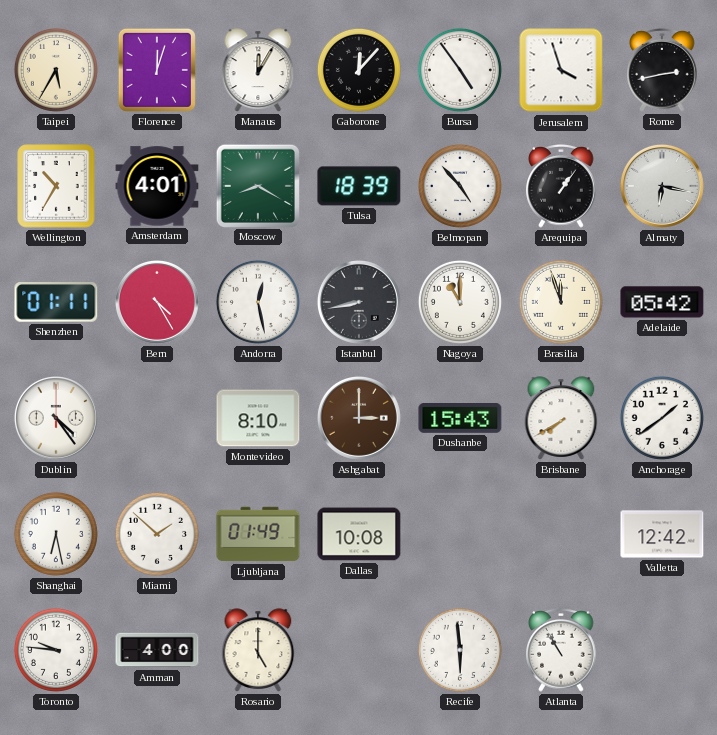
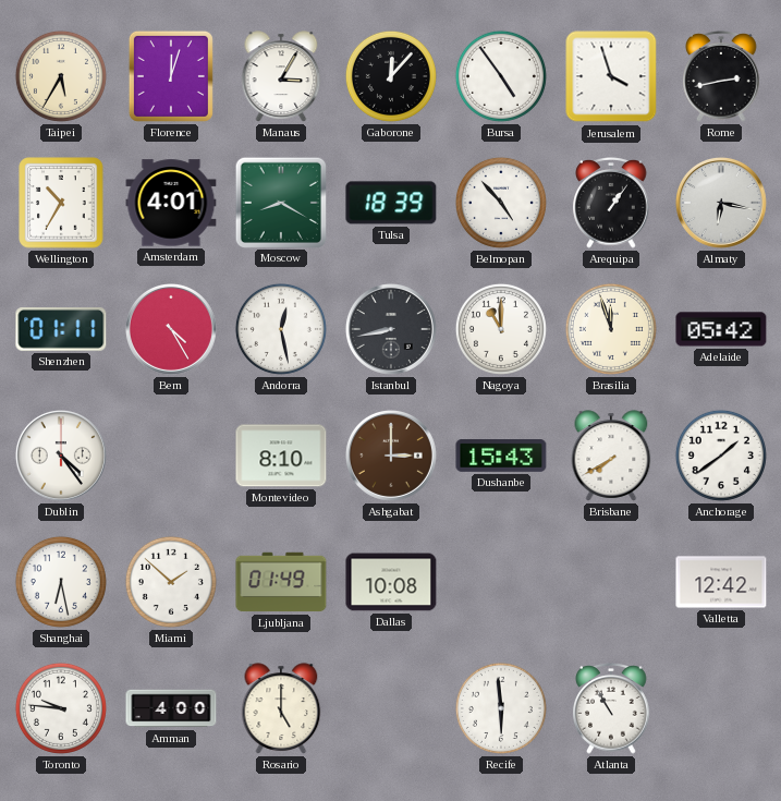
Manaus: 12:05 -> 3:05
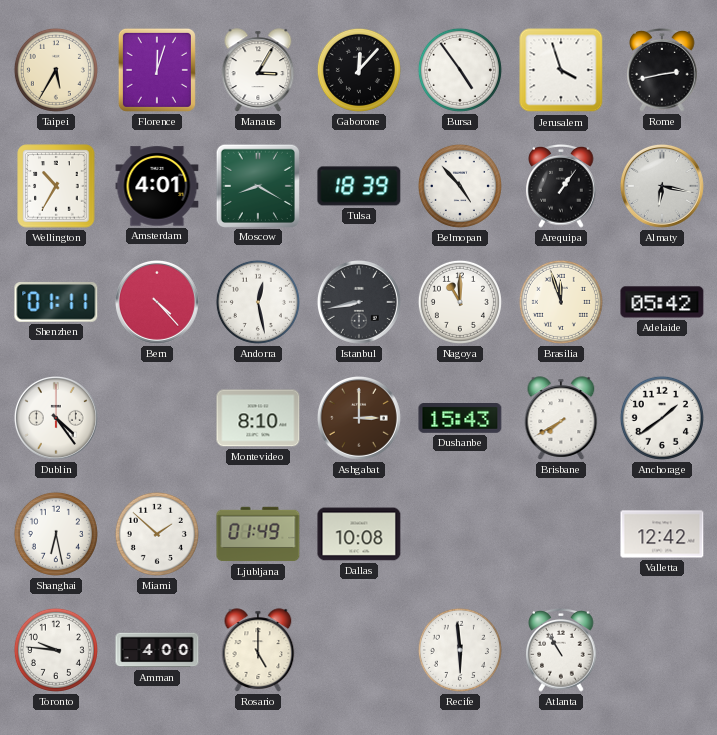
Bern: 4:25 -> 4:23
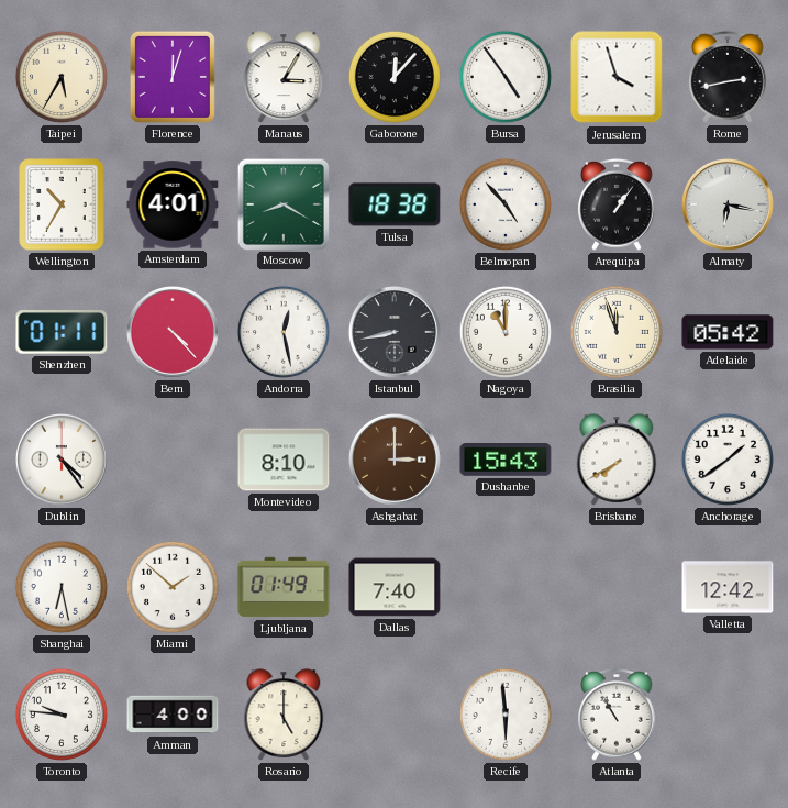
Tulsa: 18:39 -> 18:38
Dallas: 10:08 -> 7:40
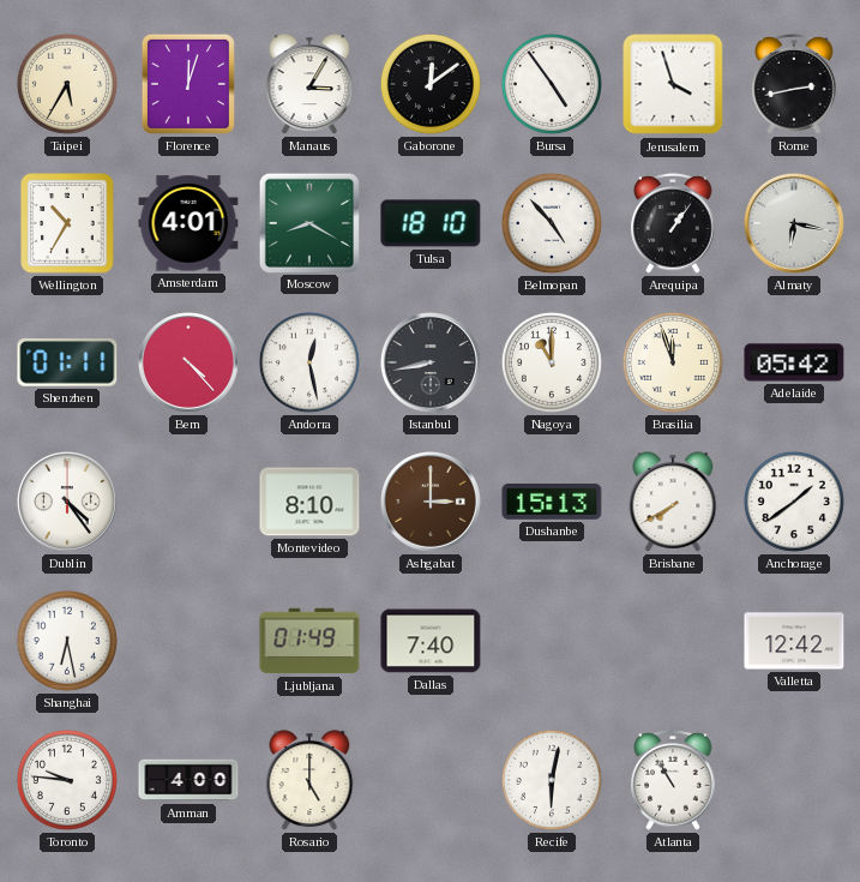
Gaborone: 12:07 -> 12:09
Tulsa: 18:38 -> 18:10
Dushanbe: 15:43 -> 15:13
Miami: 1:52 -> none
Recife: 5:59 -> 6:02
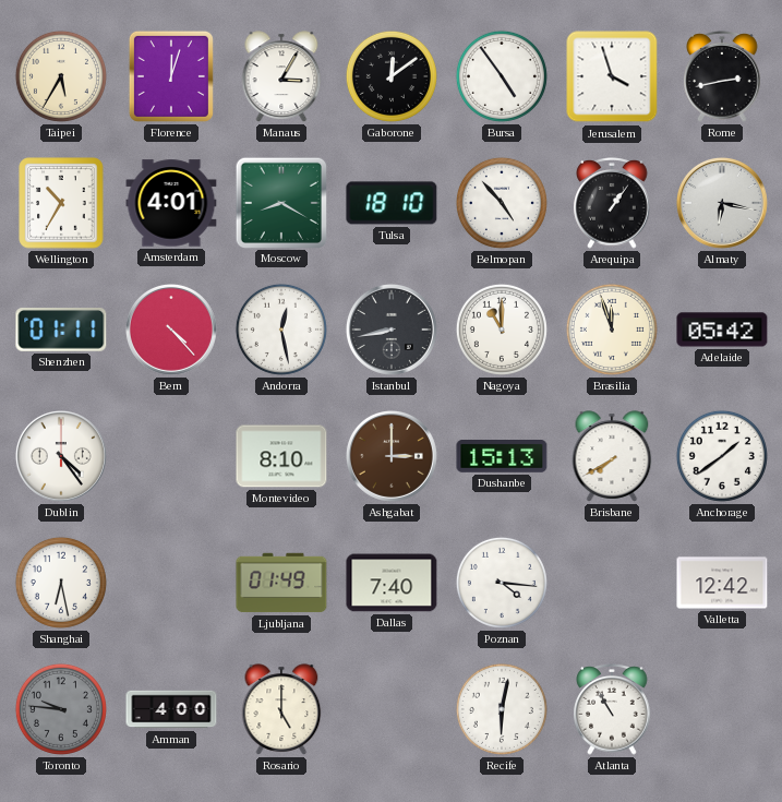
Poznan: none -> 4:16
Toronto dial: white -> grey
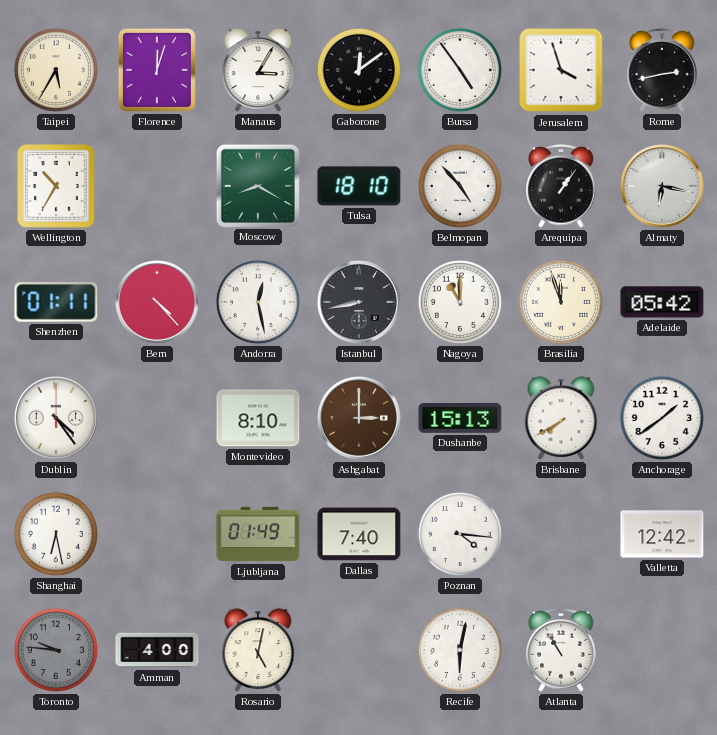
Amsterdam: 4:01 -> none
Rosario: 5:00 -> 5:02
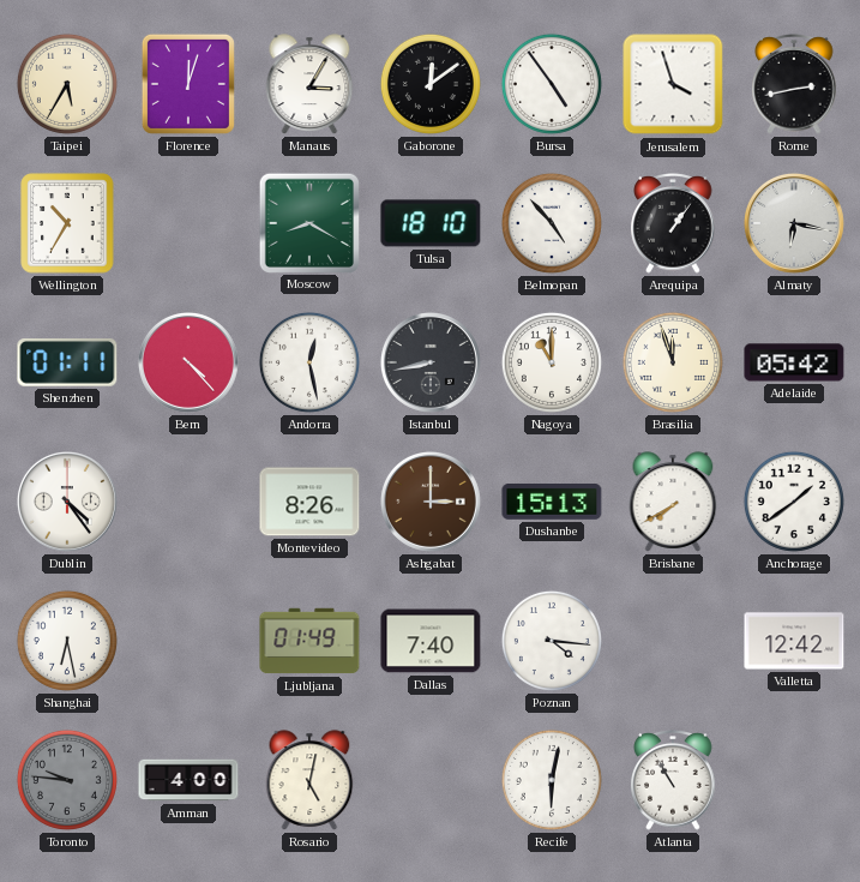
Montevideo: 8:10 -> 8:26
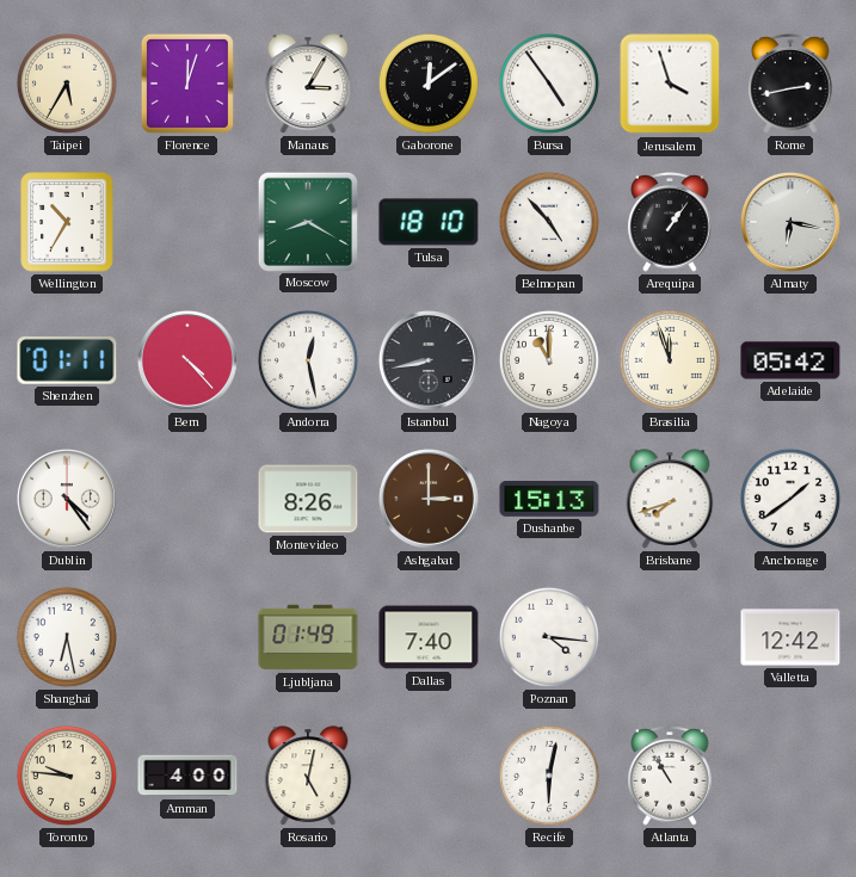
Brisbane: 7:40 -> 7:42
Toronto dial: grey -> cream
